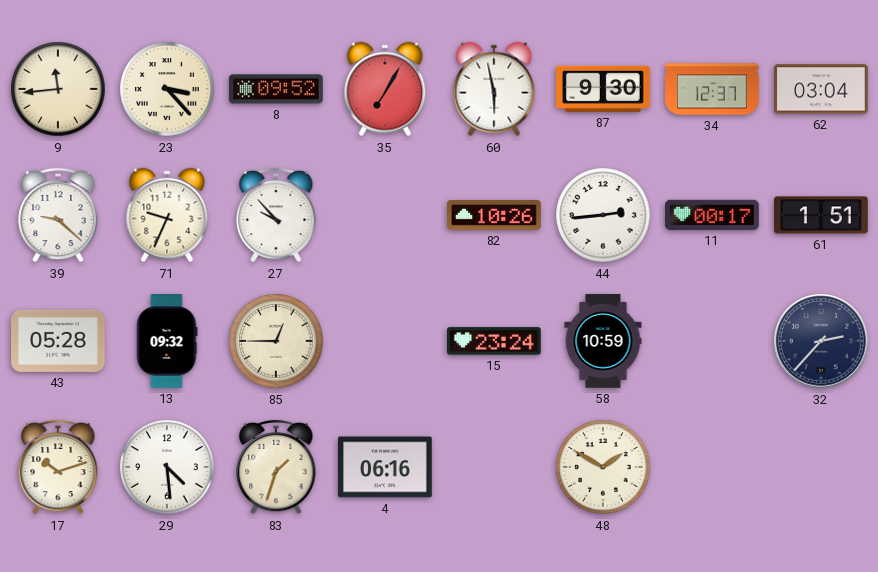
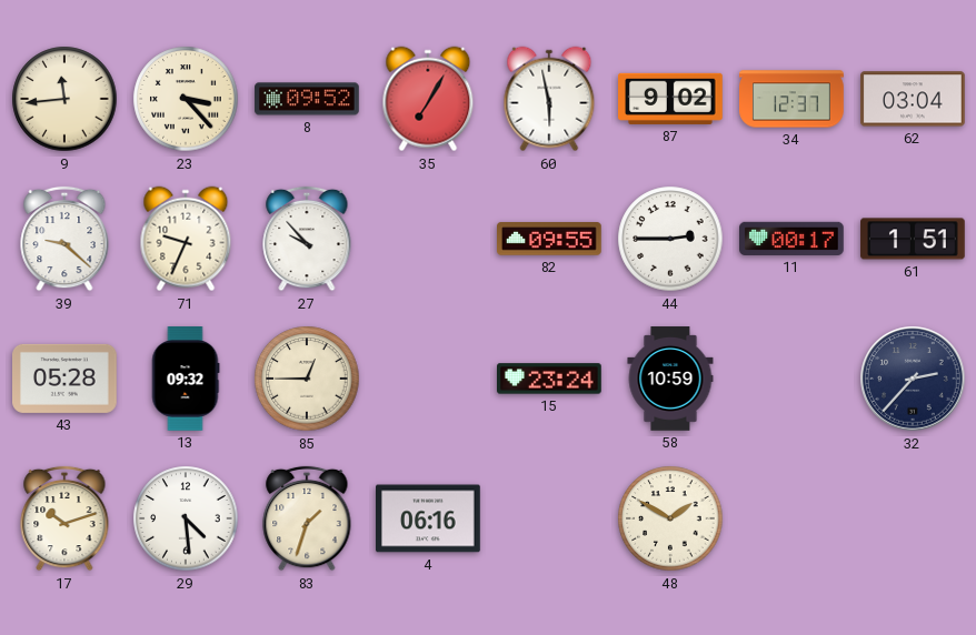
87: 9:30 -> 9:02
82: 10:26 -> 09:55
44: 2:44 -> 2:45
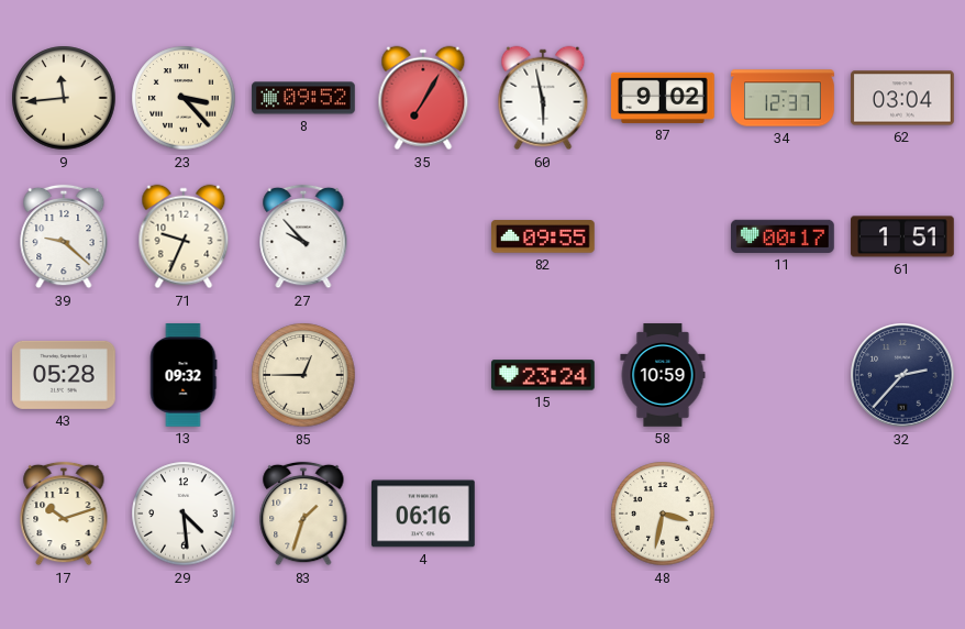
44: 2:45 -> none
48: 1:50 -> 3:32
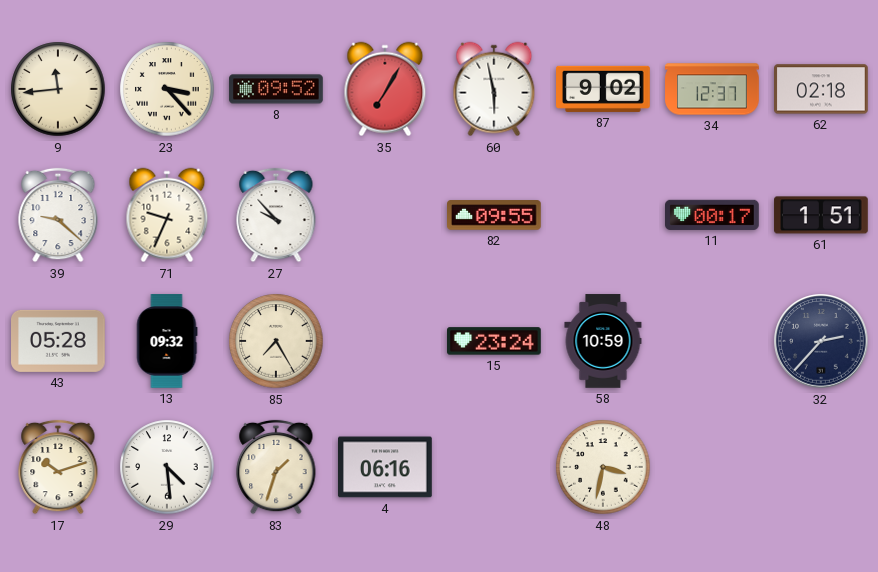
62: 03:04 -> 02:18
85: 12:45 -> 7:25
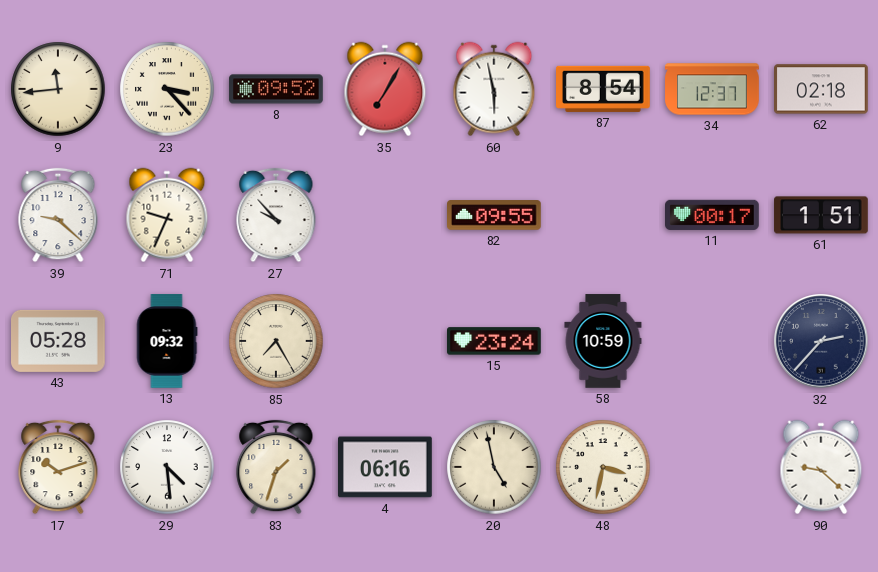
87: 9:02 -> 8:54
20: none -> 4:58
90: none -> 9:22
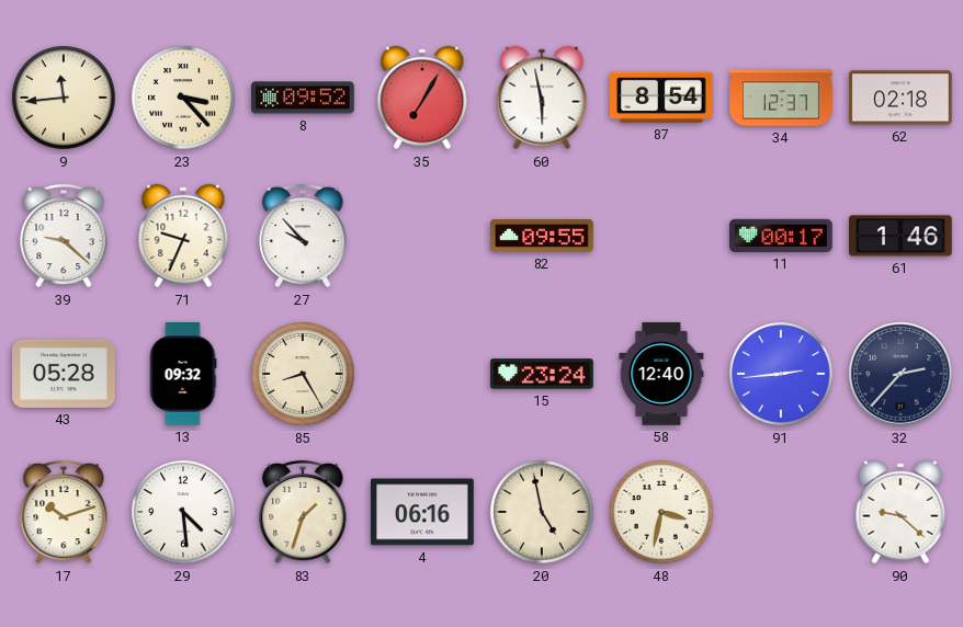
61: 1:51 -> 1:46
85: 7:25 -> 8:25
58: 10:59 -> 12:40
91: none -> 2:44
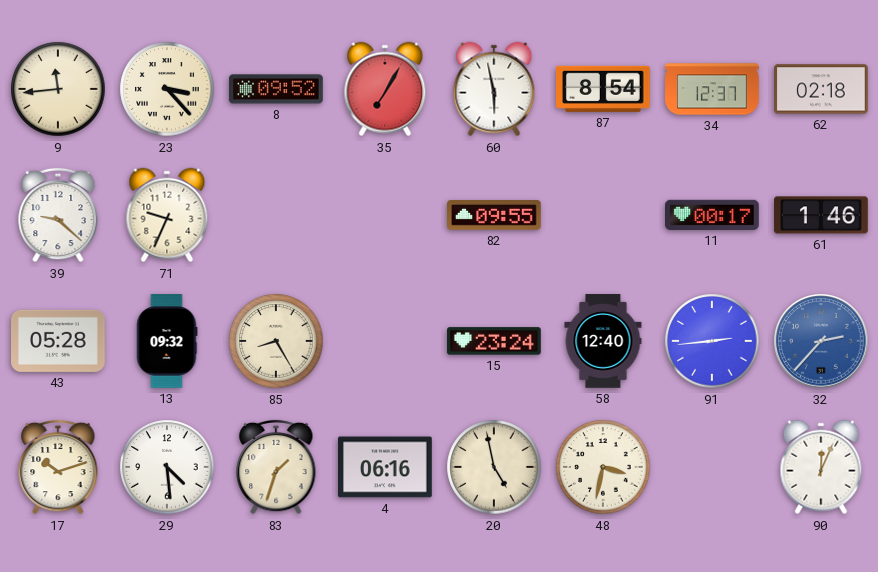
27: 9:53 -> none
32 dial: navy -> blue
90: 9:22 -> 12:04
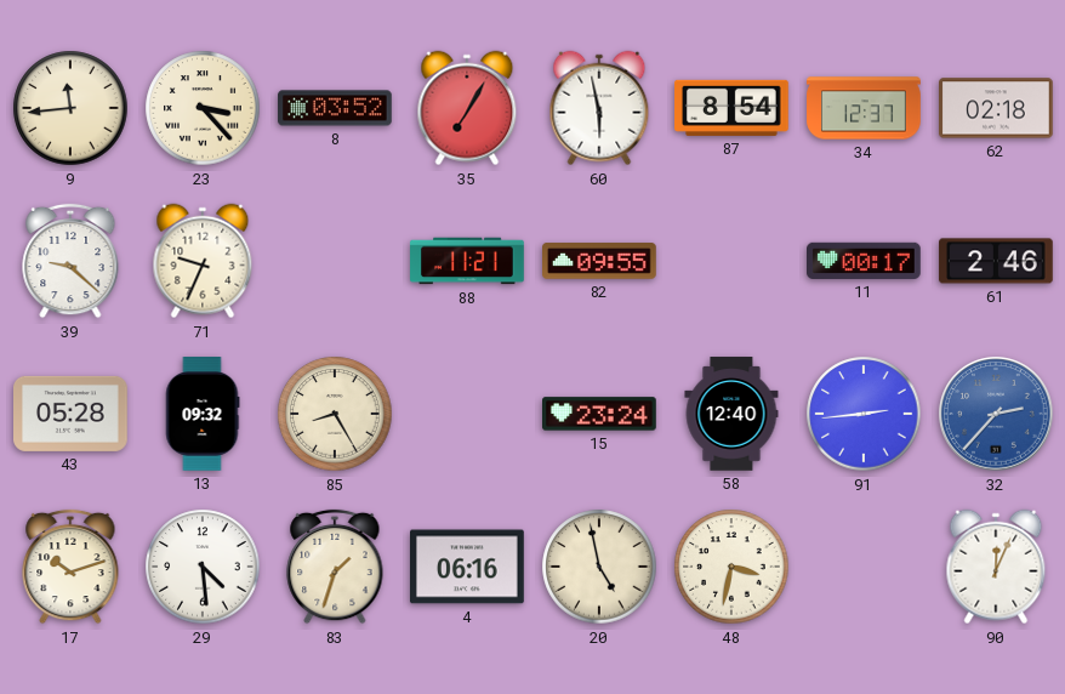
8: 09:52 -> 03:52
88: none -> 11:21
61: 1:46 -> 2:46
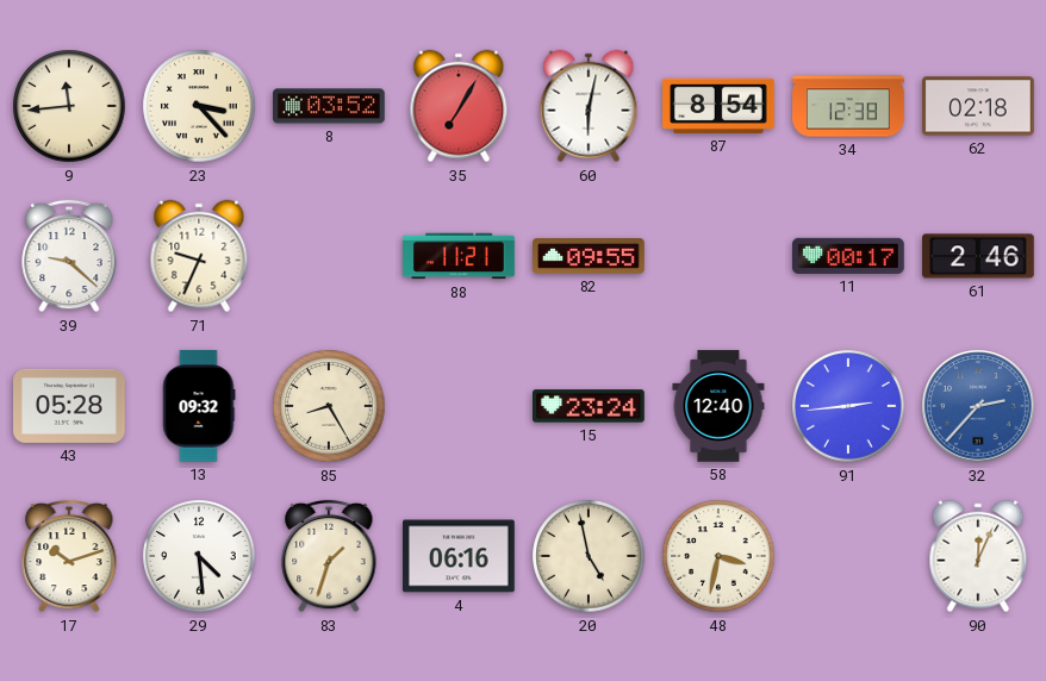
60: 5:58 -> 6:02
34: 12:37 -> 12:38
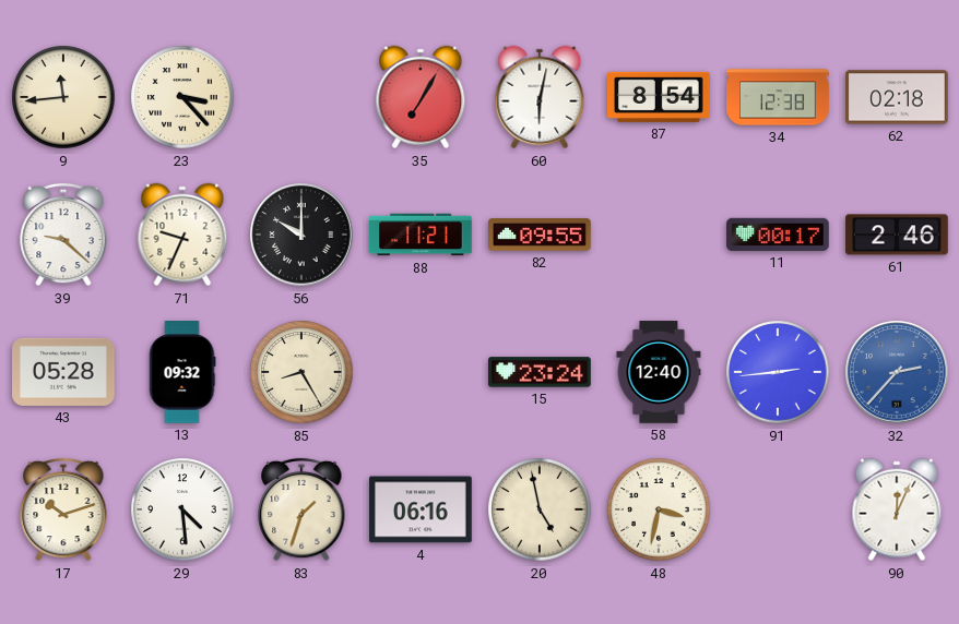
8: 03:52 -> none
56: none -> 10:00
